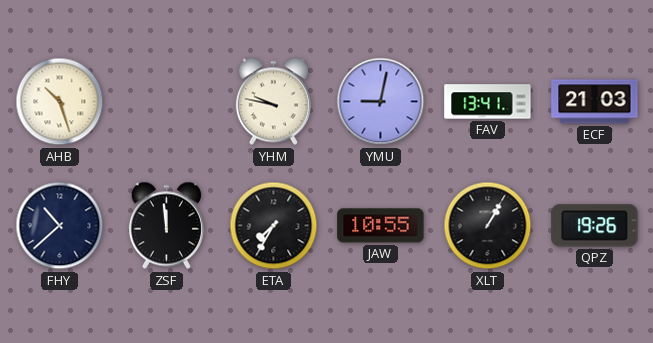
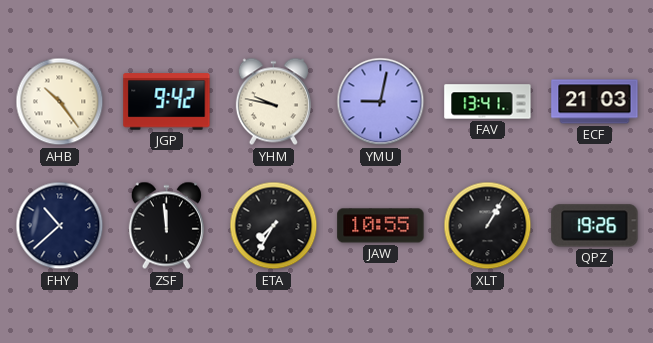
AHB: 10:27 -> 10:24
JGP: none -> 9:42
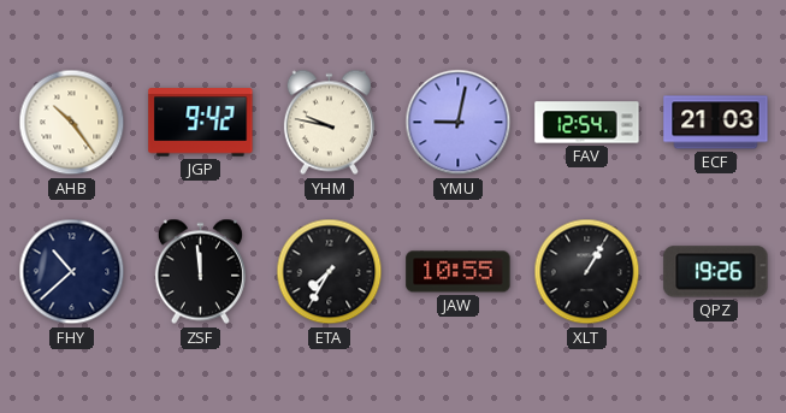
FAV: 13:41 -> 12:54
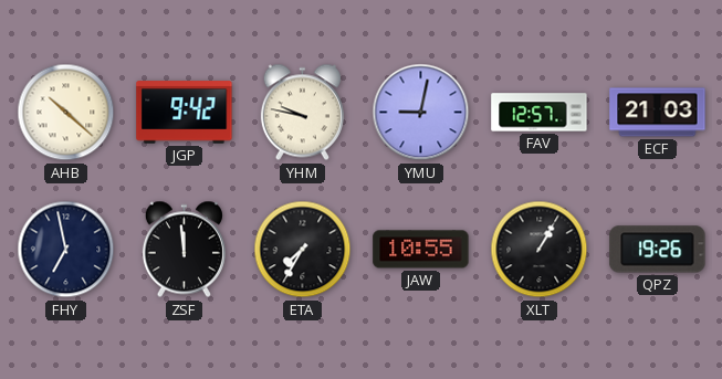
AHB: 10:24 -> 10:22
FAV: 12:54 -> 12:57
FHY: 10:38 -> 6:58
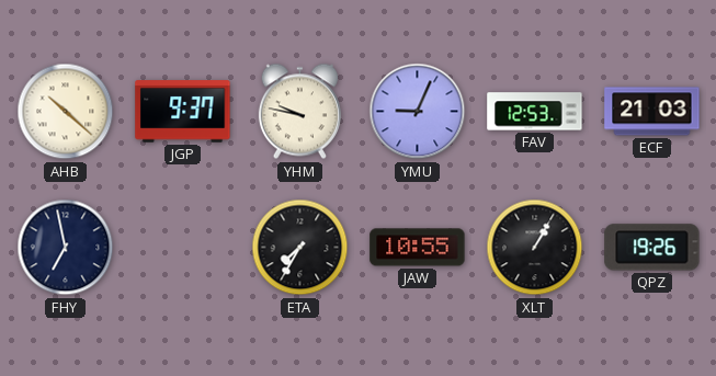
JGP: 9:42 -> 9:37
YMU: 9:02 -> 9:04
FAV: 12:57 -> 12:53
ZSF: 11:59 -> none
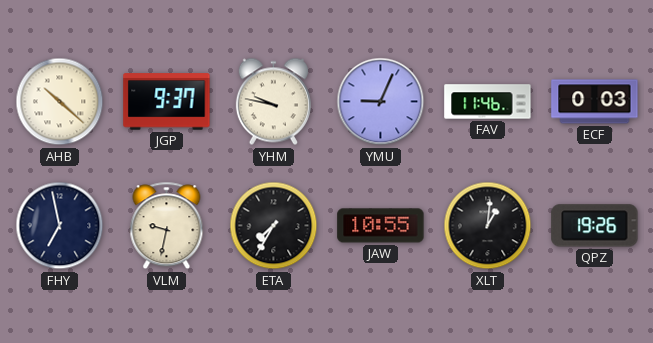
FAV: 12:53 -> 11:46
ECF: 21:03 -> 0:03
VLM: none -> 9:32
XLT: 1:05 -> 1:01
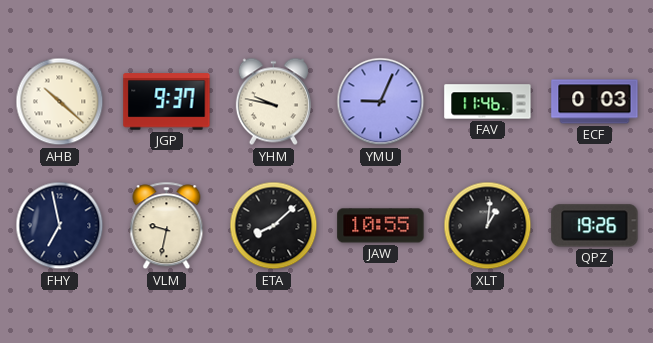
ETA: 7:35 -> 8:08
